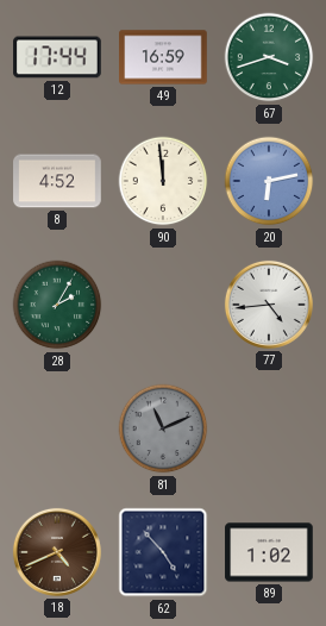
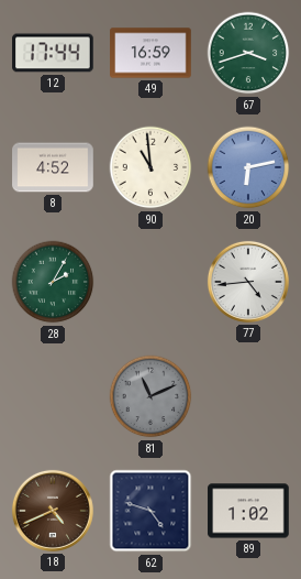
90: 11:59 -> 10:59
62: 4:53 -> 4:48
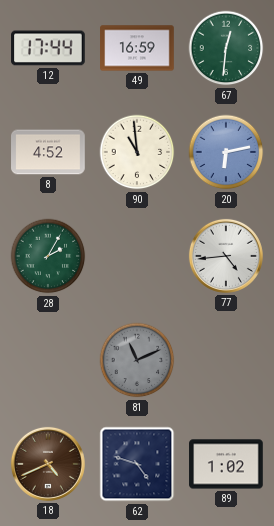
67: 3:42 -> 12:31
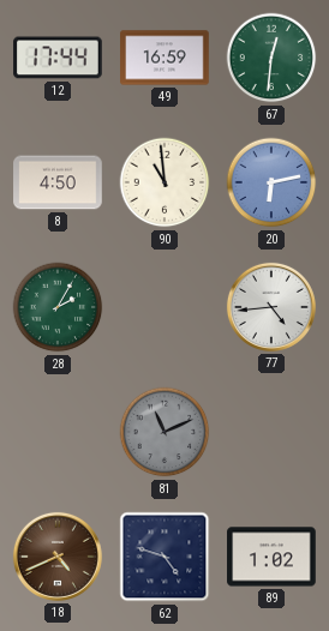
8: 4:52 -> 4:50
